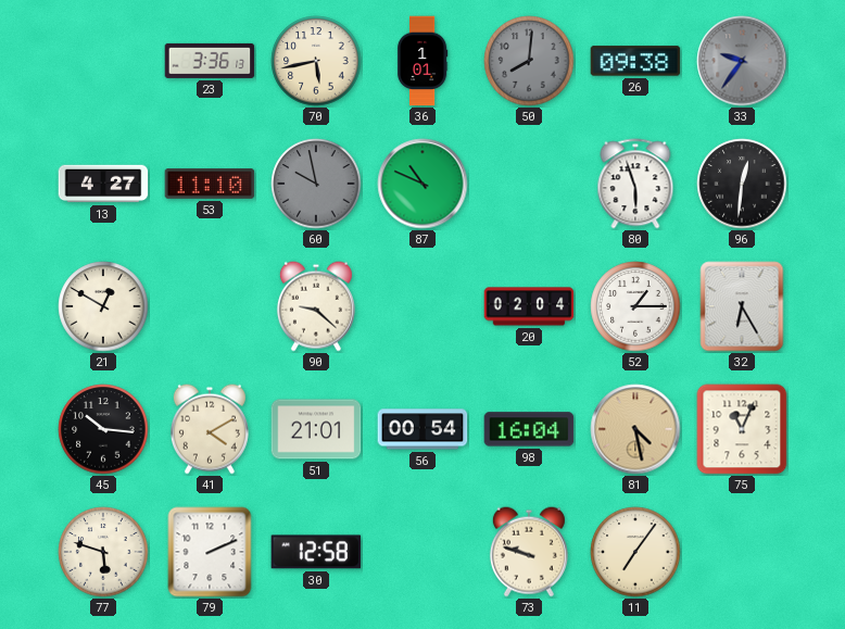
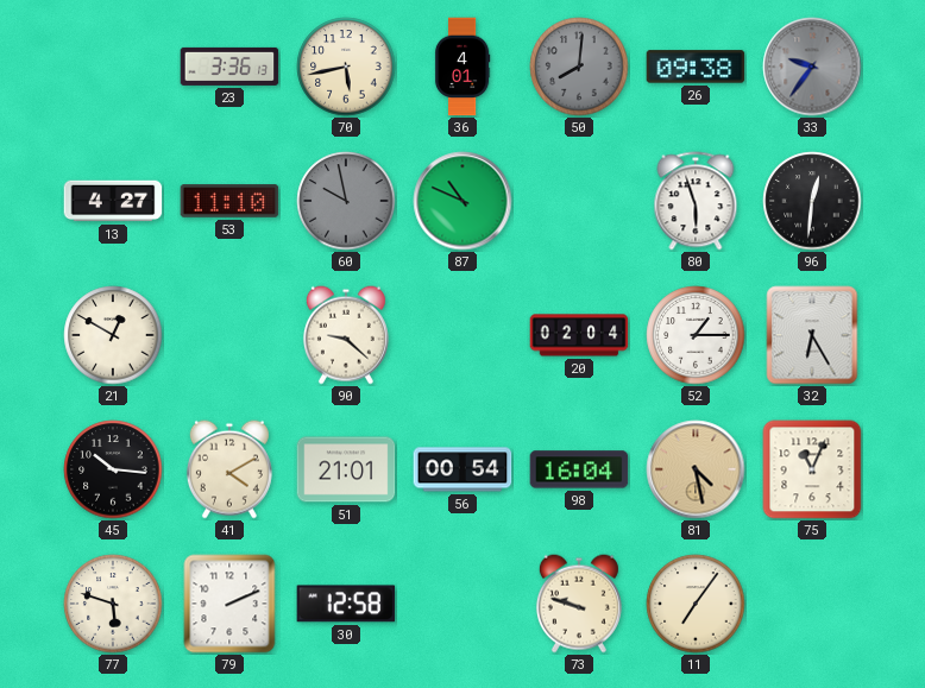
36: 1:01 -> 4:01
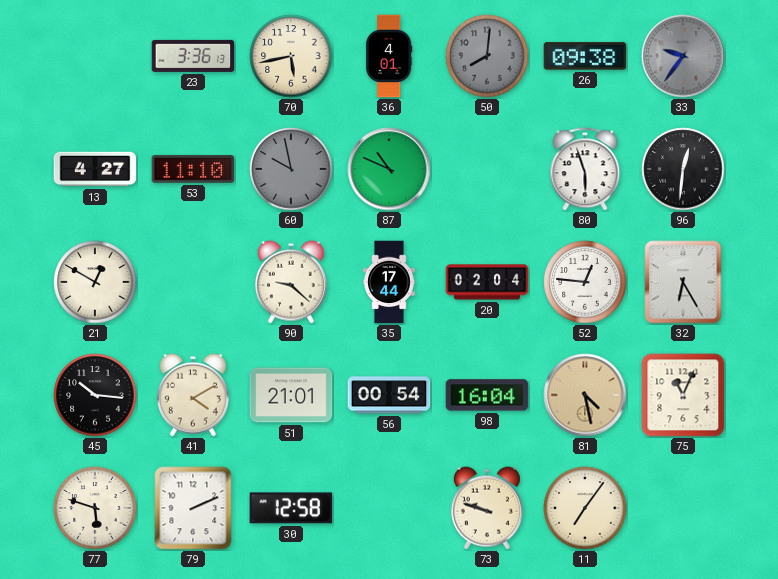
35: none -> 17:44
52: 1:15 -> 12:46
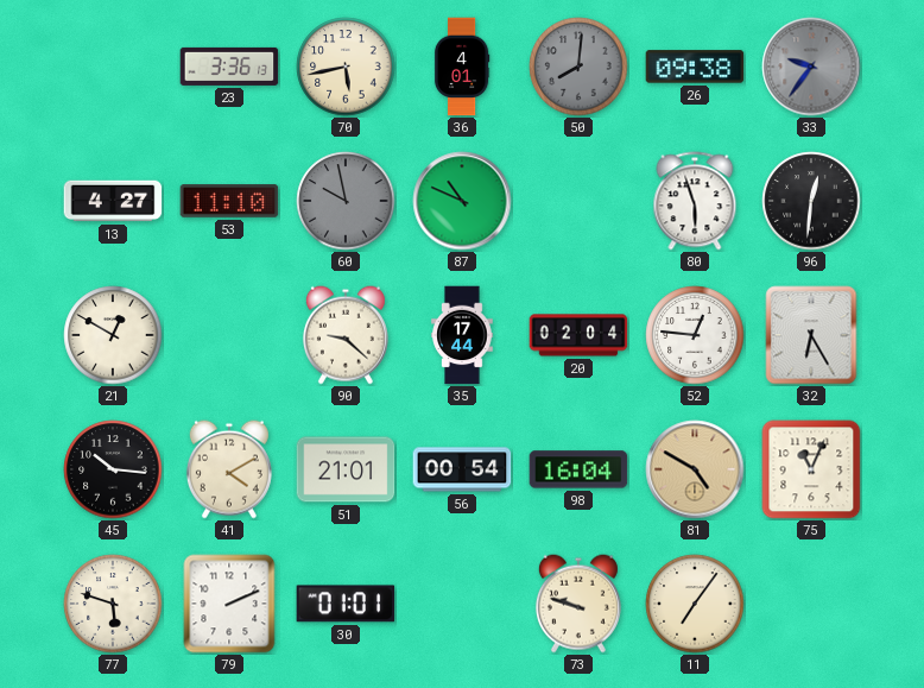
81: 4:28 -> 4:50
30: 12:58 -> 01:01
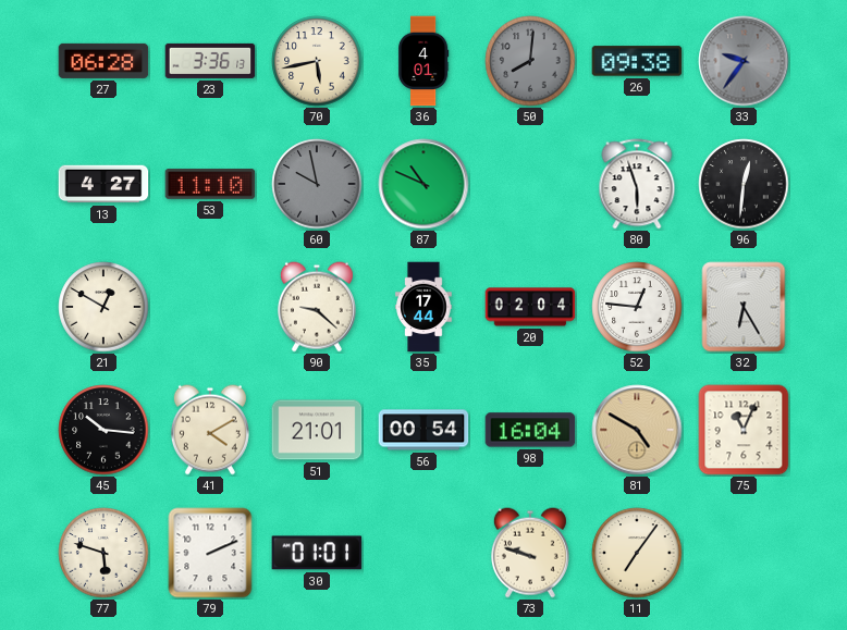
27: none -> 06:28
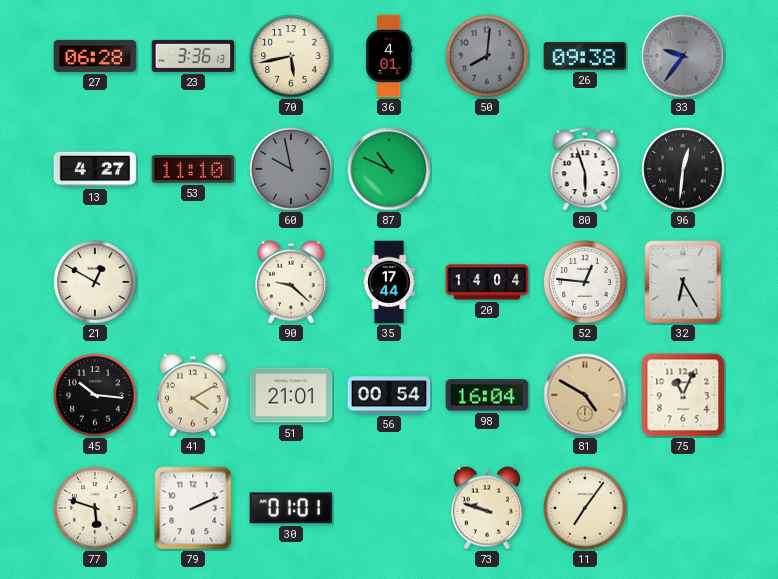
20: 02:04 -> 14:04
